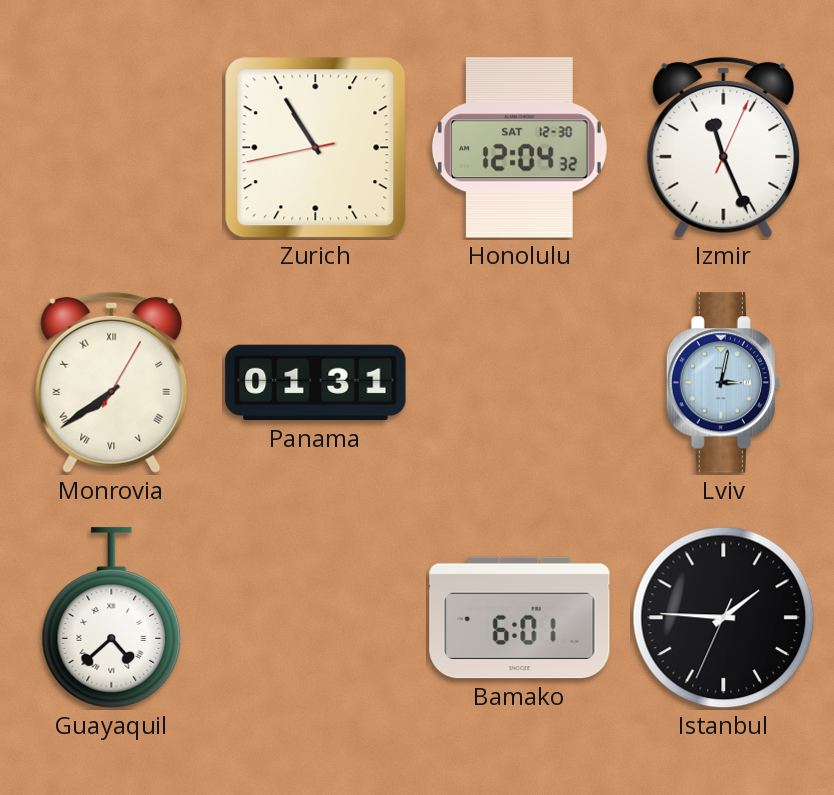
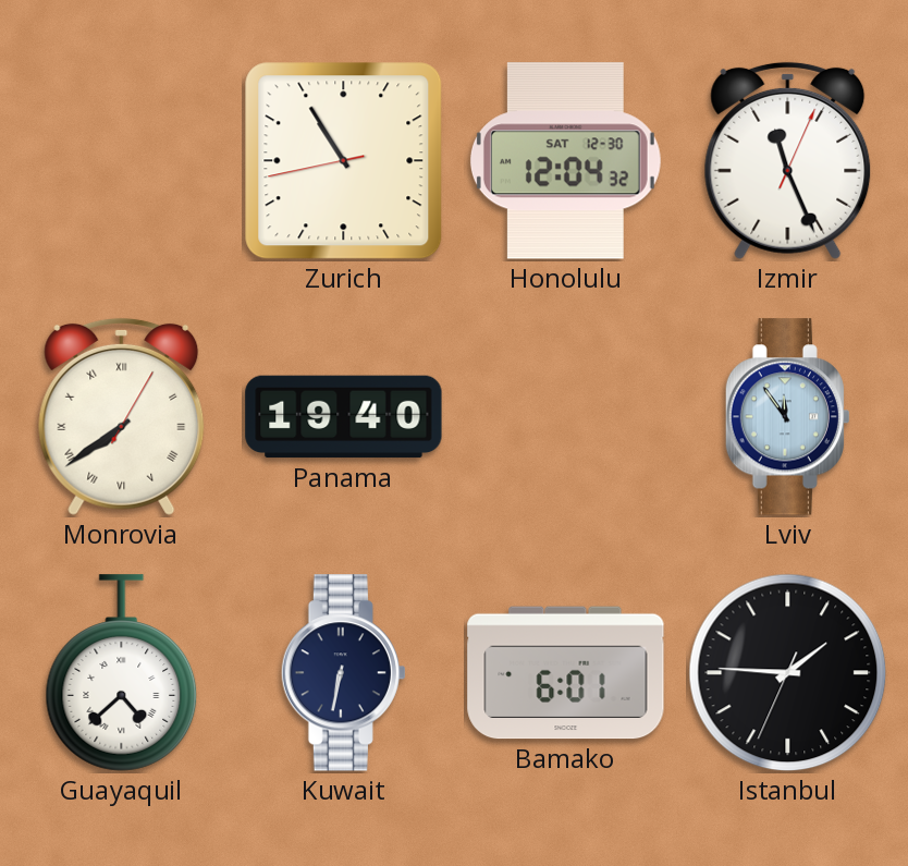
Panama: 01:31 -> 19:40
Lviv: 3:02 -> 11:54
Kuwait: none -> 6:32
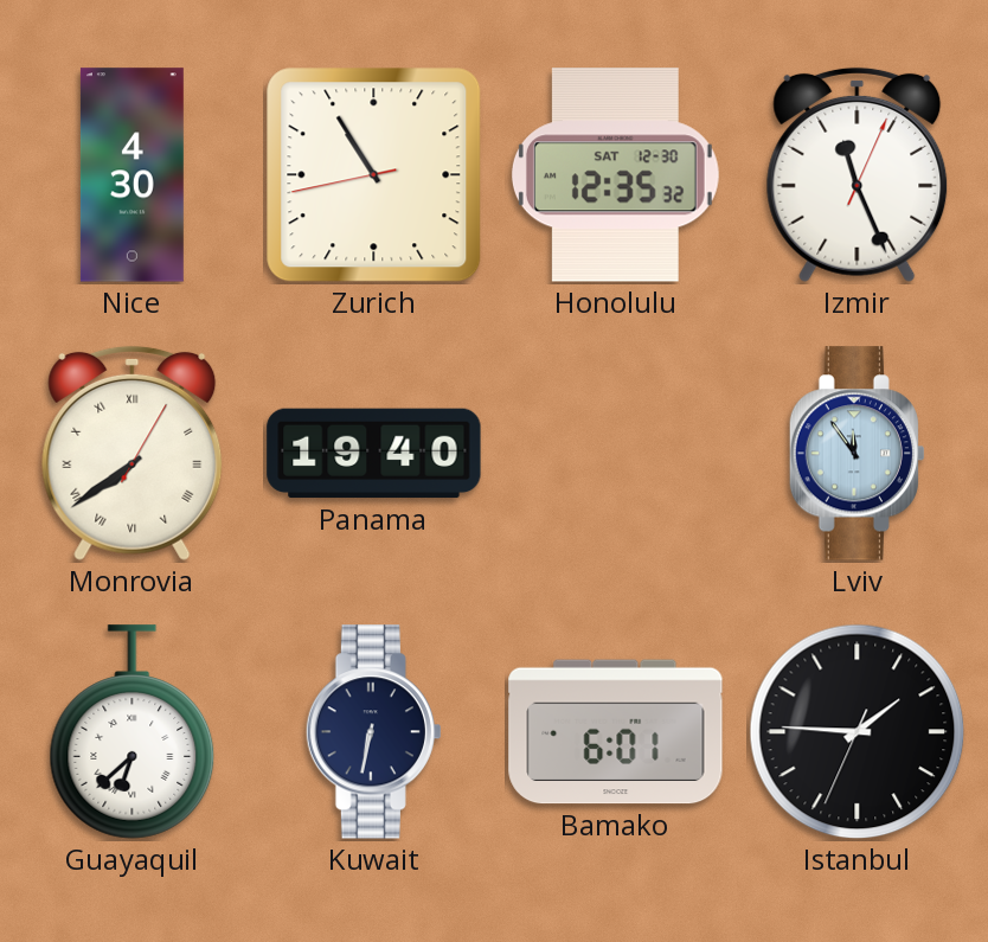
Nice: none -> 4:30
Honolulu: 12:04 -> 12:35
Guayaquil: 4:38 -> 6:38
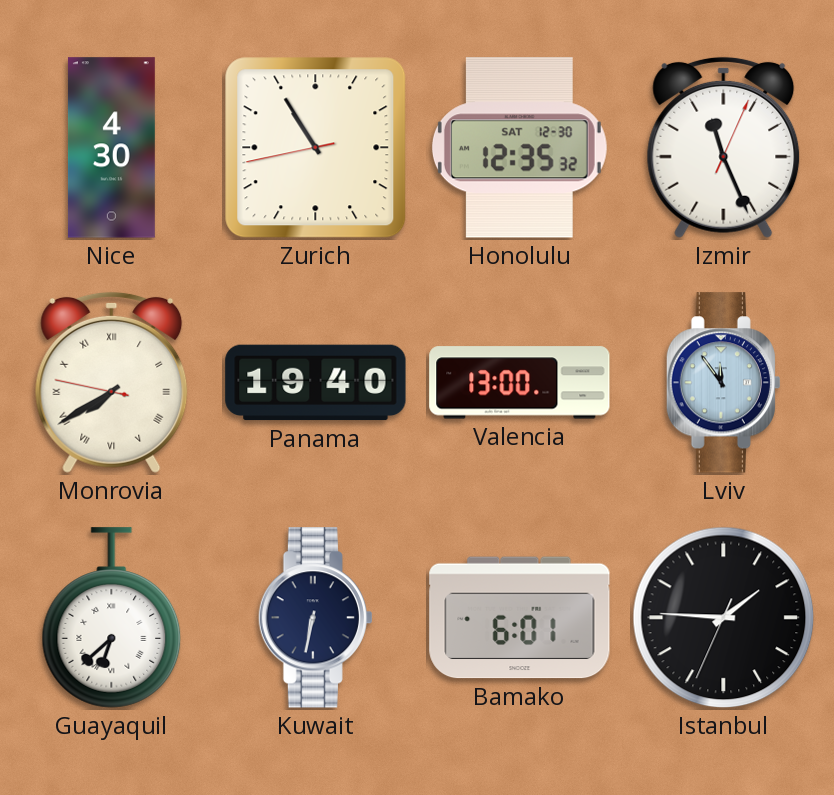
Monrovia: 7:39:05 -> 7:39:47
Valencia: none -> 13:00
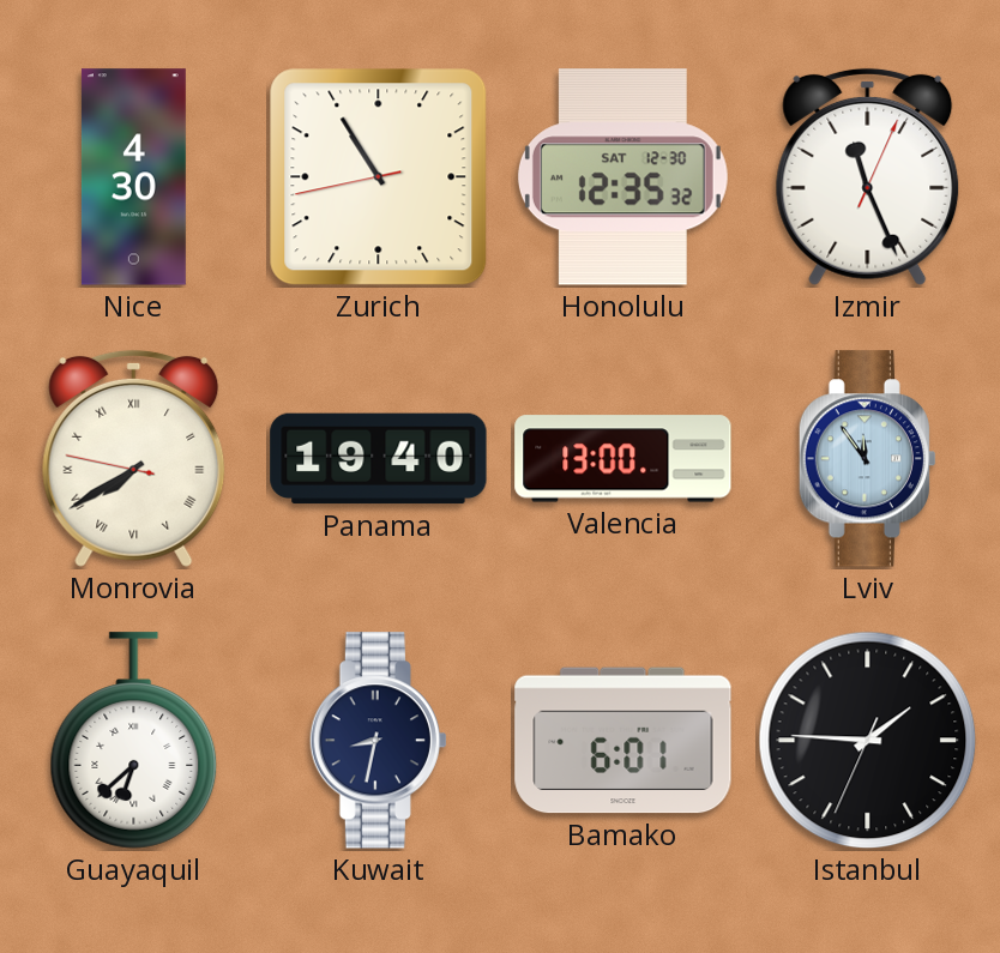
Kuwait: 6:32 -> 8:32
